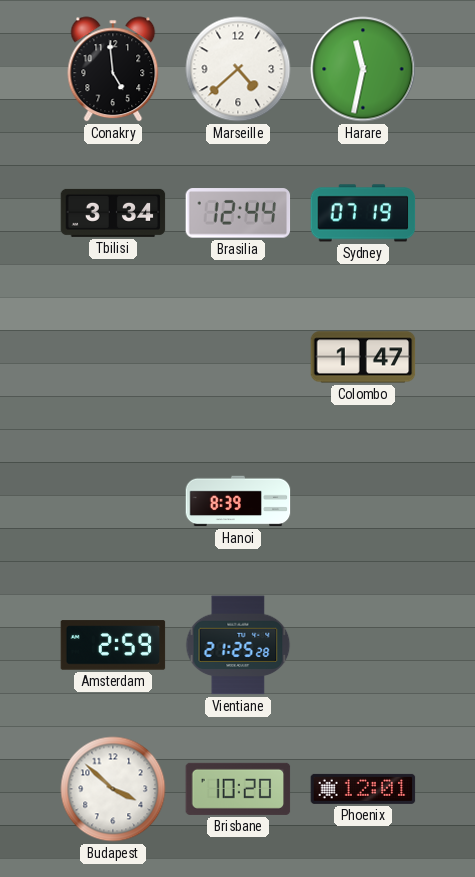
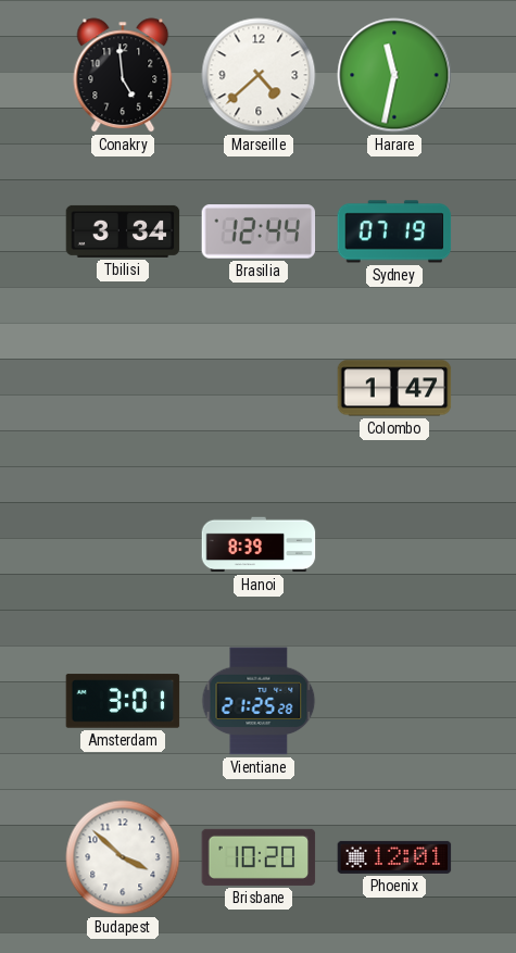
Amsterdam: 2:59 -> 3:01
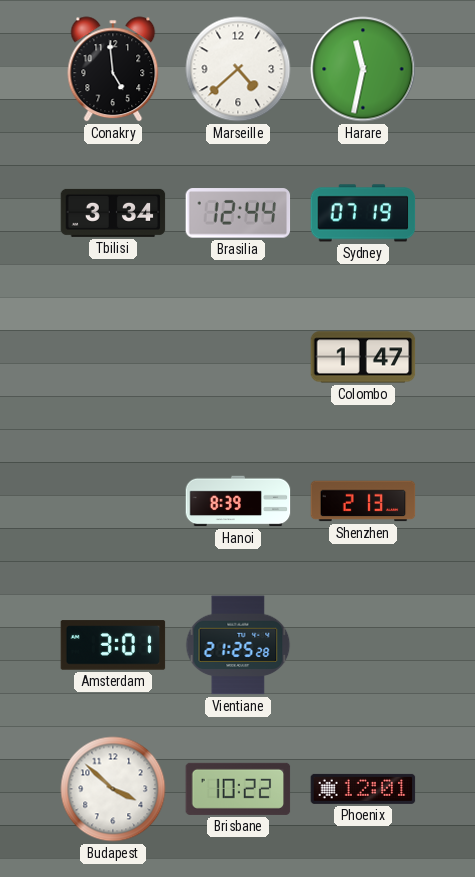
Shenzhen: none -> 2:13
Brisbane: 10:20 -> 10:22
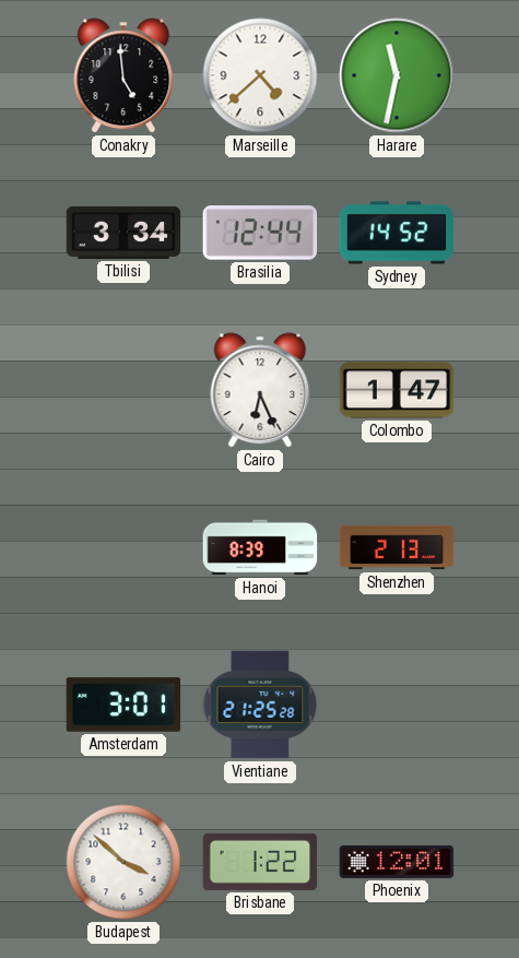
Sydney: 07:19 -> 14:52
Cairo: none -> 6:26
Brisbane: 10:22 -> 1:22
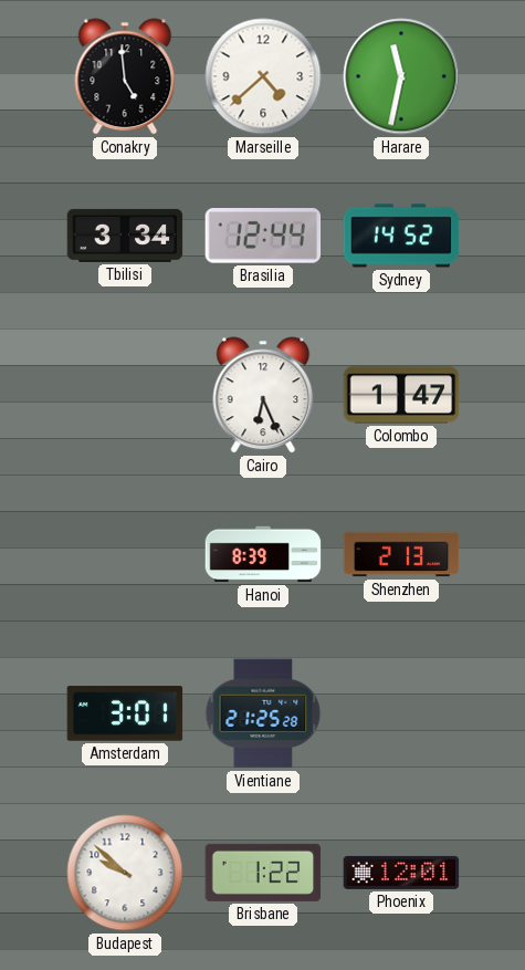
Budapest: 3:52 -> 9:52
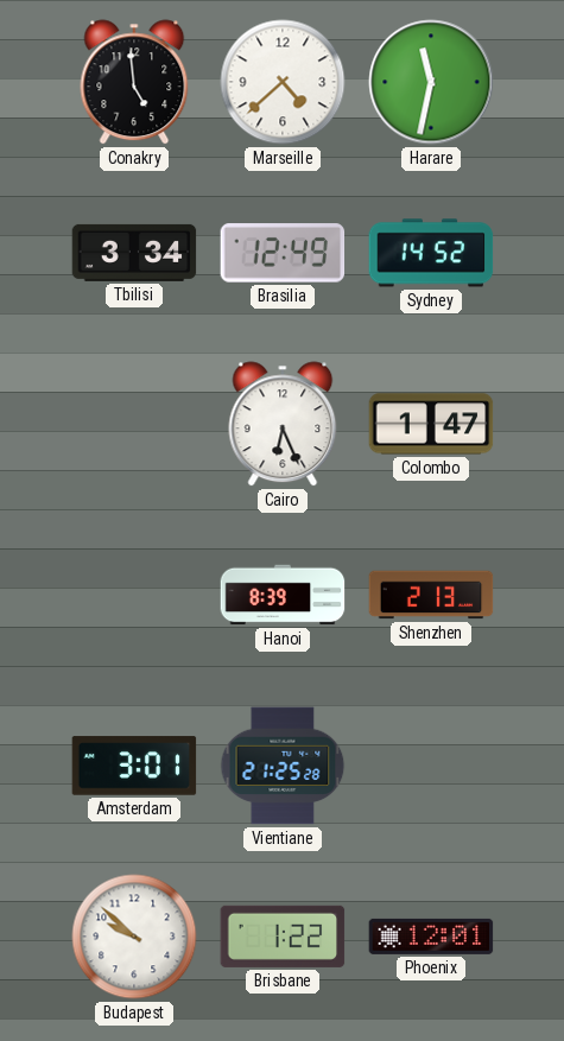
Brasilia: 12:44 -> 12:49
